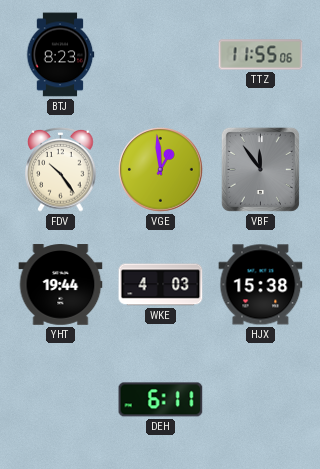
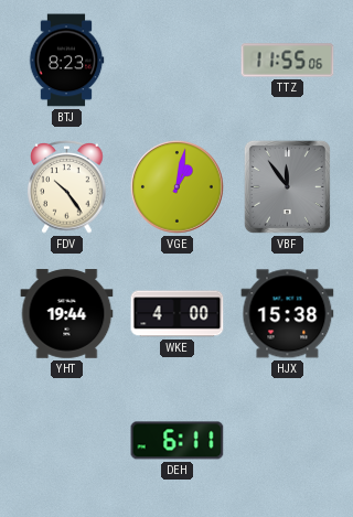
VGE: 12:59 -> 1:02
WKE: 4:03 -> 4:00
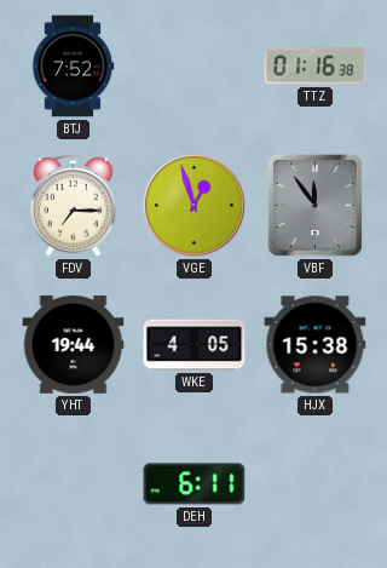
BTJ: 8:23 -> 7:52
TTZ: 11:55 -> 01:16
FDV: 10:24 -> 7:15
VGE: 1:02 -> 12:57
WKE: 4:00 -> 4:05
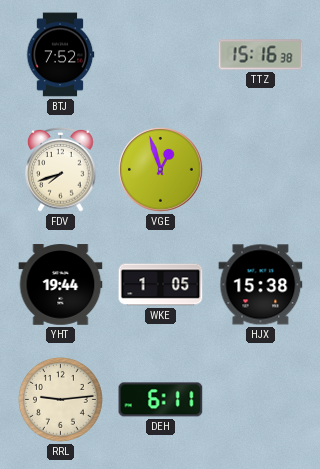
TTZ: 01:16 -> 15:16
FDV: 7:15 -> 7:42
VBF: 11:54 -> none
WKE: 4:05 -> 1:05
RRL: none -> 9:14
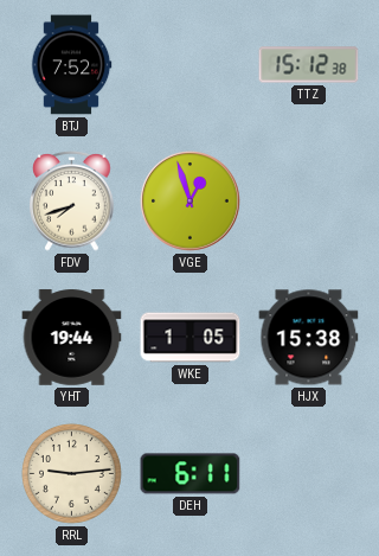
TTZ: 15:16 -> 15:12
